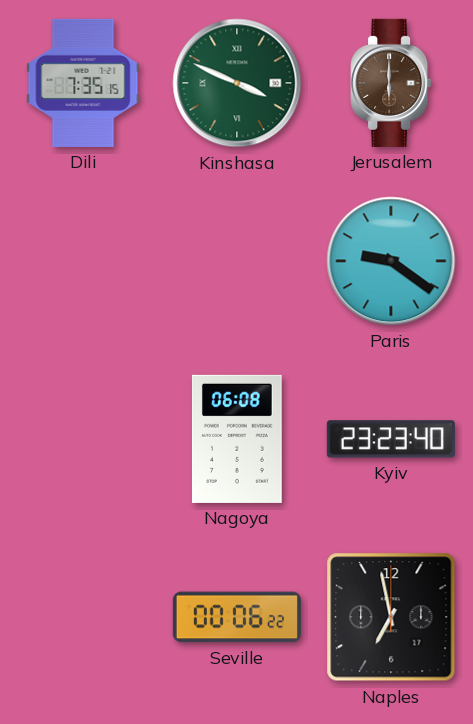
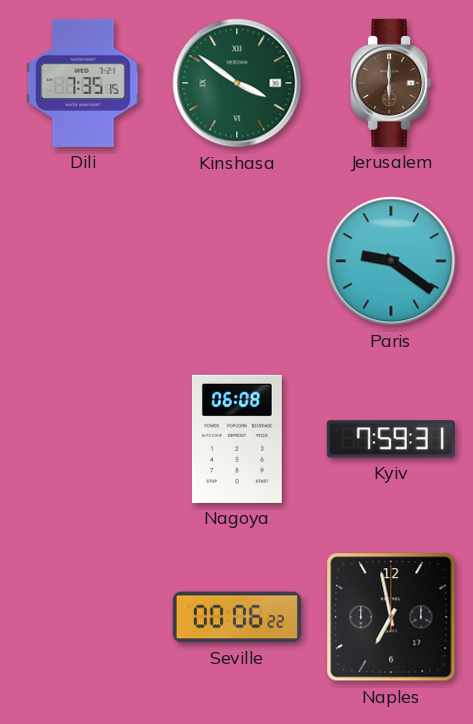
Kinshasa: 3:49 -> 3:51
Kyiv: 23:23 -> 7:59
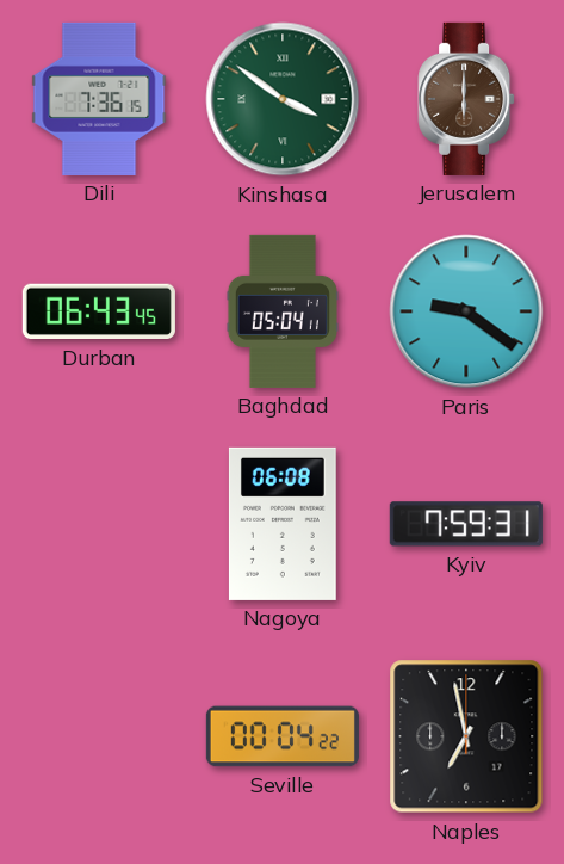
Dili: 7:35 -> 7:36
Durban: none -> 06:43
Baghdad: none -> 05:04
Seville: 00:06 -> 00:04
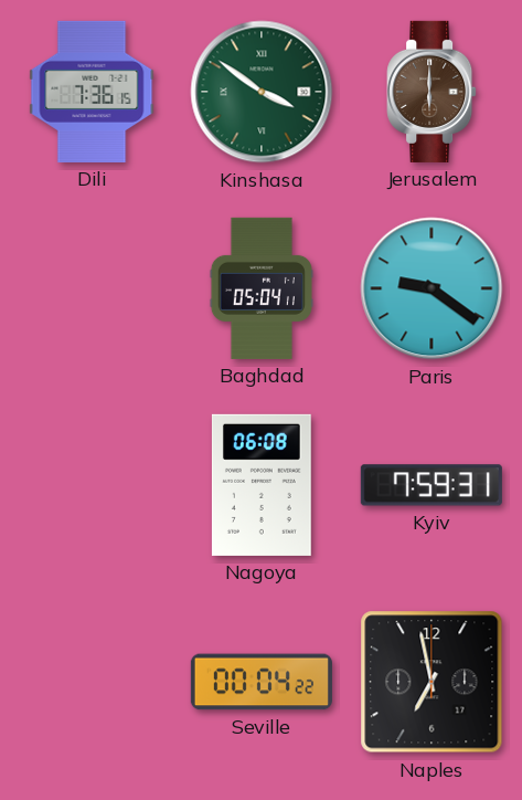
Durban: 06:43 -> none
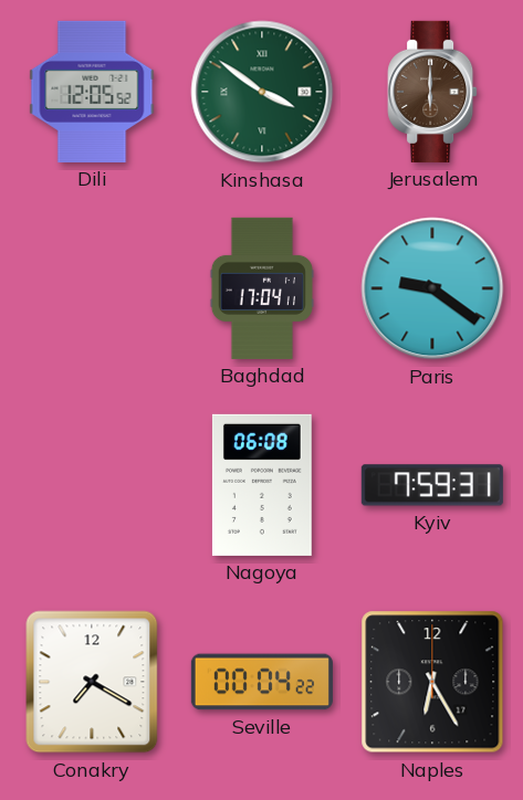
Dili: 7:36 -> 12:05
Baghdad: 05:04 -> 17:04
Conakry: none -> 7:20
Naples: 6:58 -> 6:25
